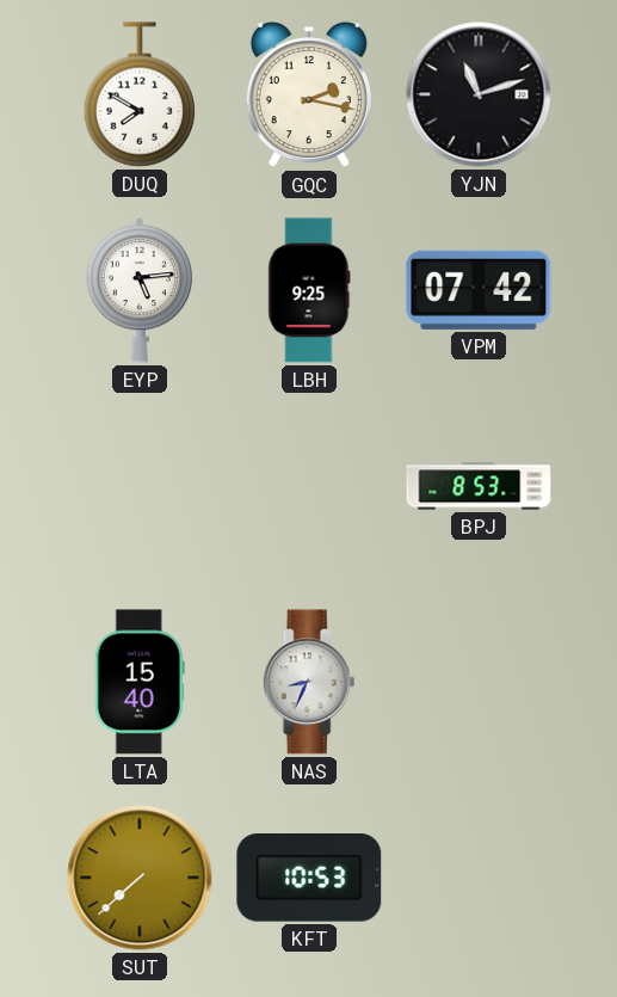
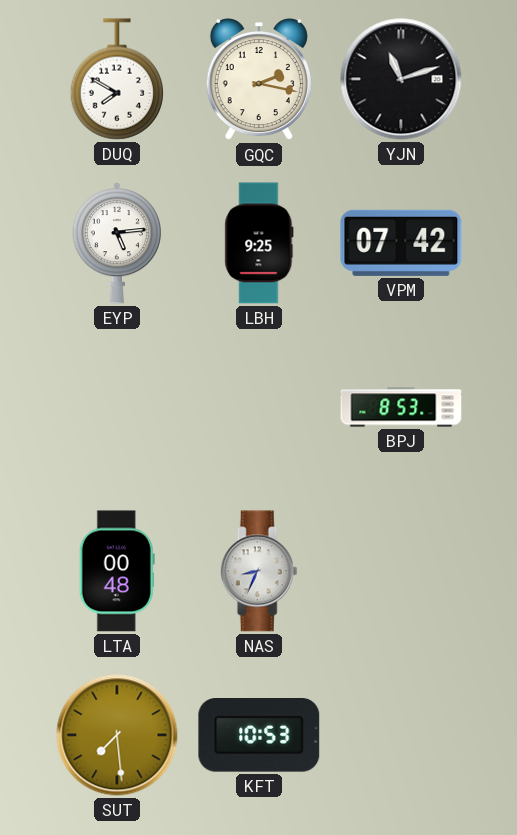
LTA: 15:40 -> 00:48
SUT: 7:38 -> 7:29
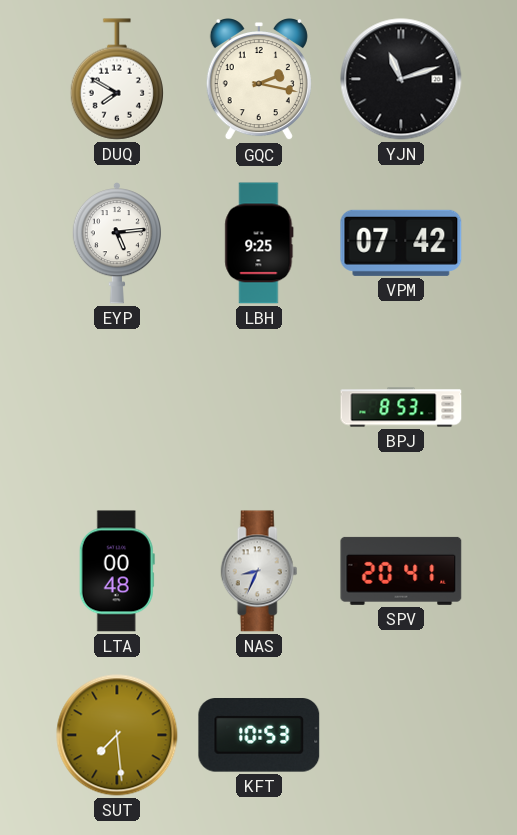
SPV: none -> 20:41
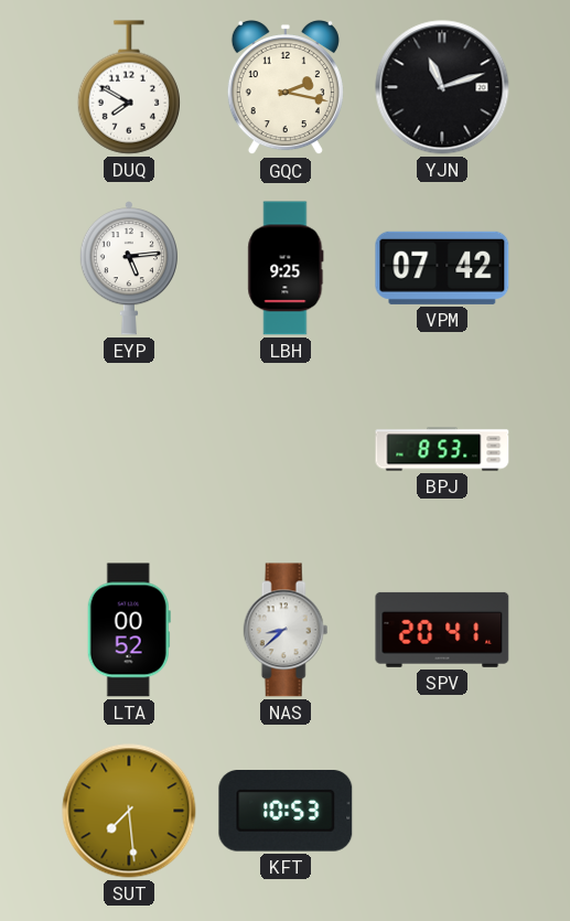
LTA: 00:48 -> 00:52
NAS: 8:34 -> 8:38
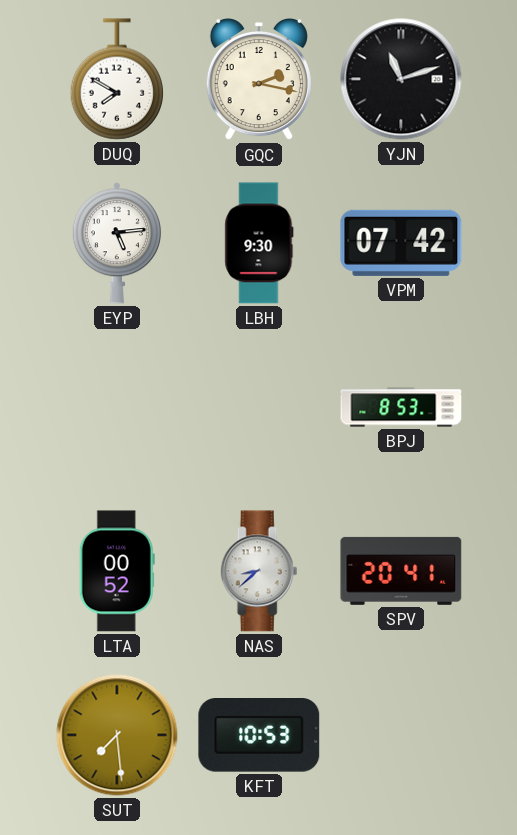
LBH: 9:25 -> 9:30
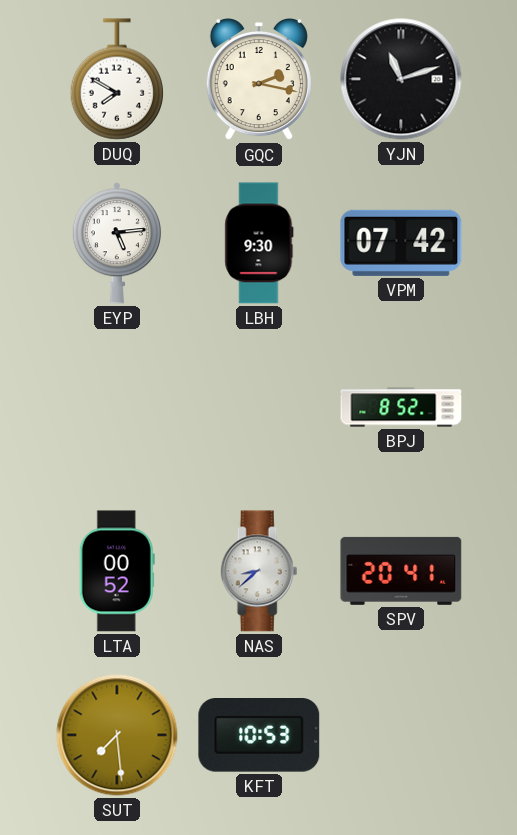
BPJ: 8:53 -> 8:52
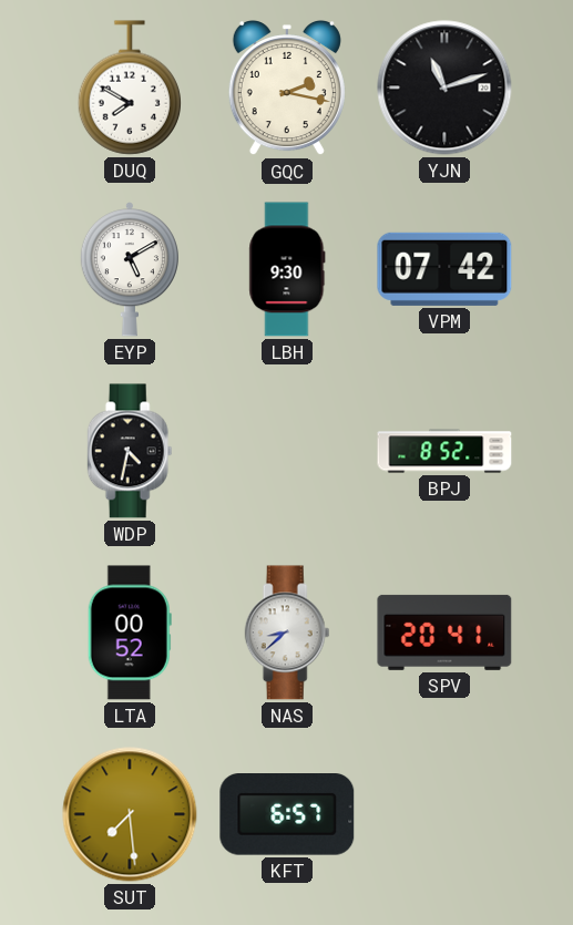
EYP: 5:14 -> 5:10
WDP: none -> 4:32
KFT: 10:53 -> 6:57
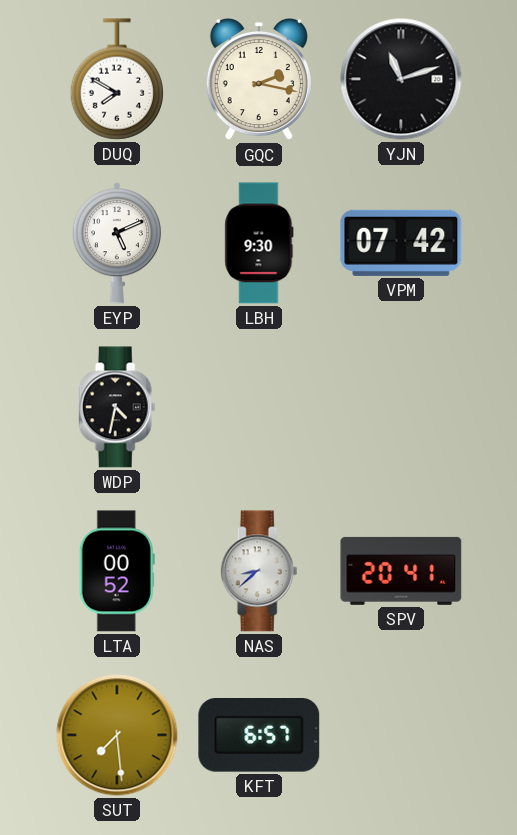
EYP: 5:10 -> 5:11
BPJ: 8:52 -> none
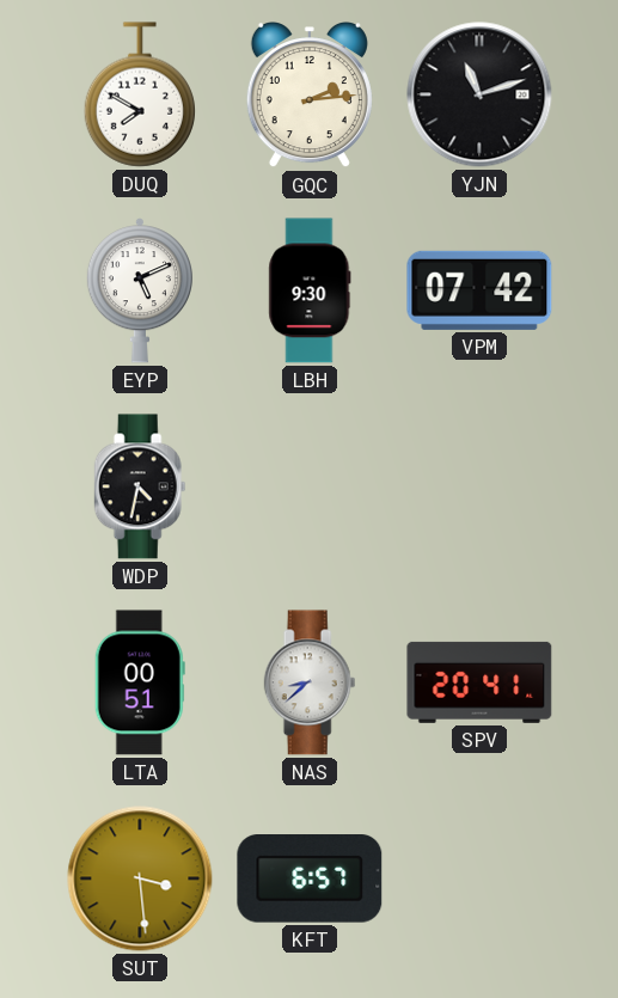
GQC: 2:17 -> 2:14
LTA: 00:52 -> 00:51
SUT: 7:29 -> 3:29
